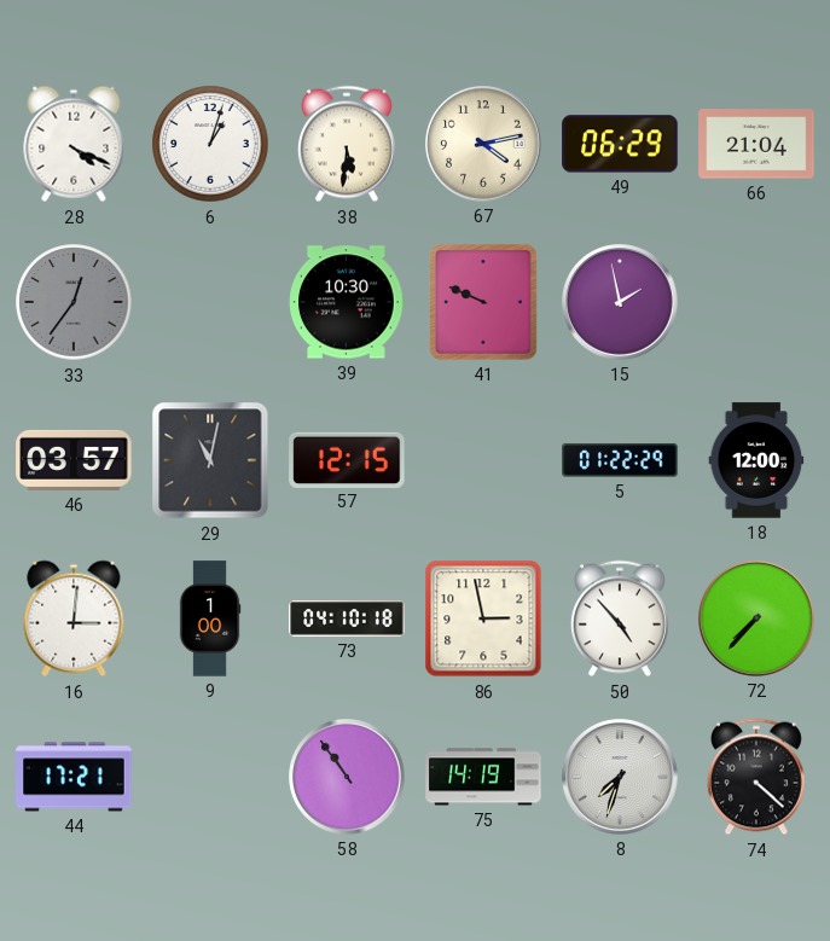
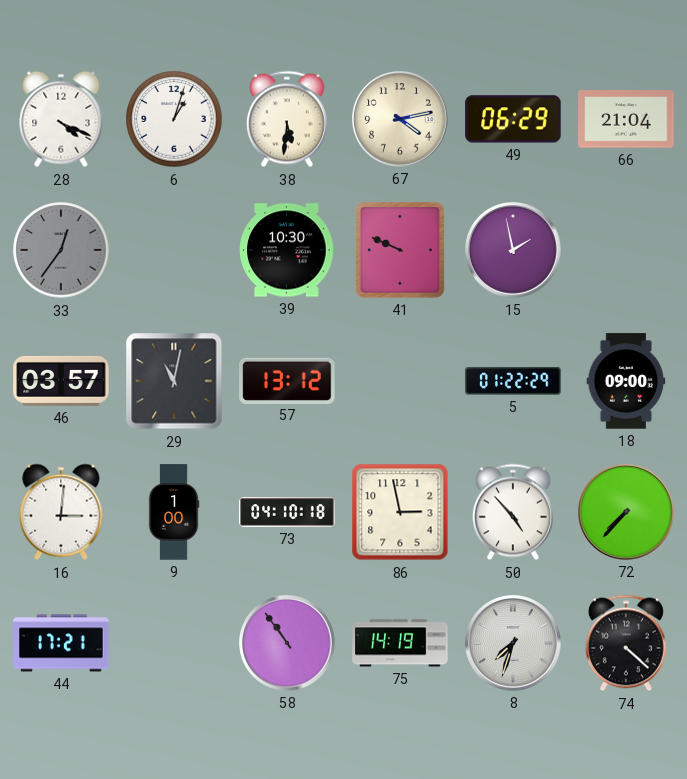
57: 12:15 -> 13:12
18: 12:00 -> 09:00
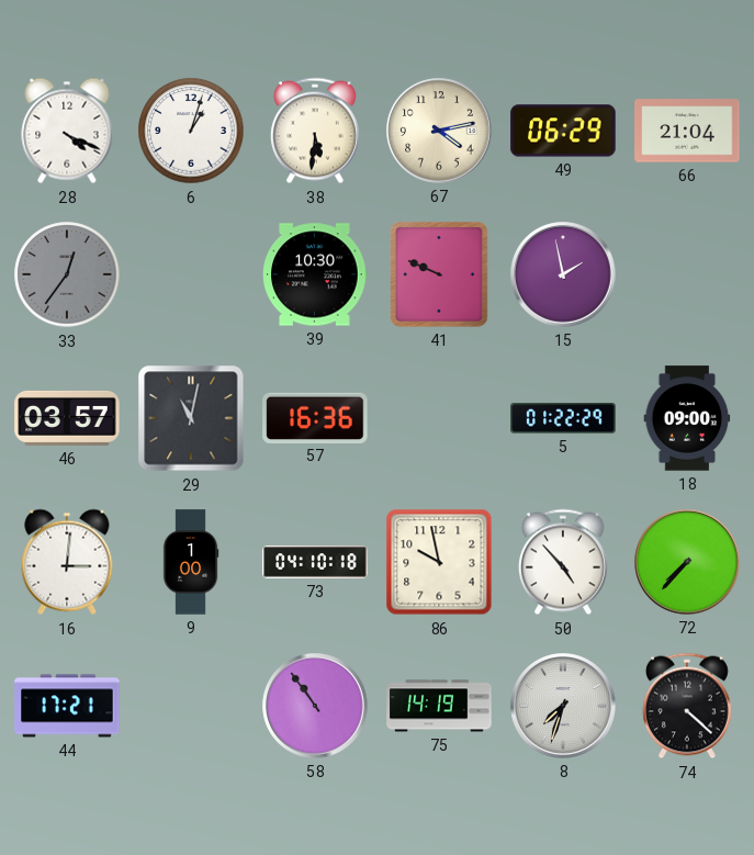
57: 13:12 -> 16:36
86: 2:58 -> 9:58
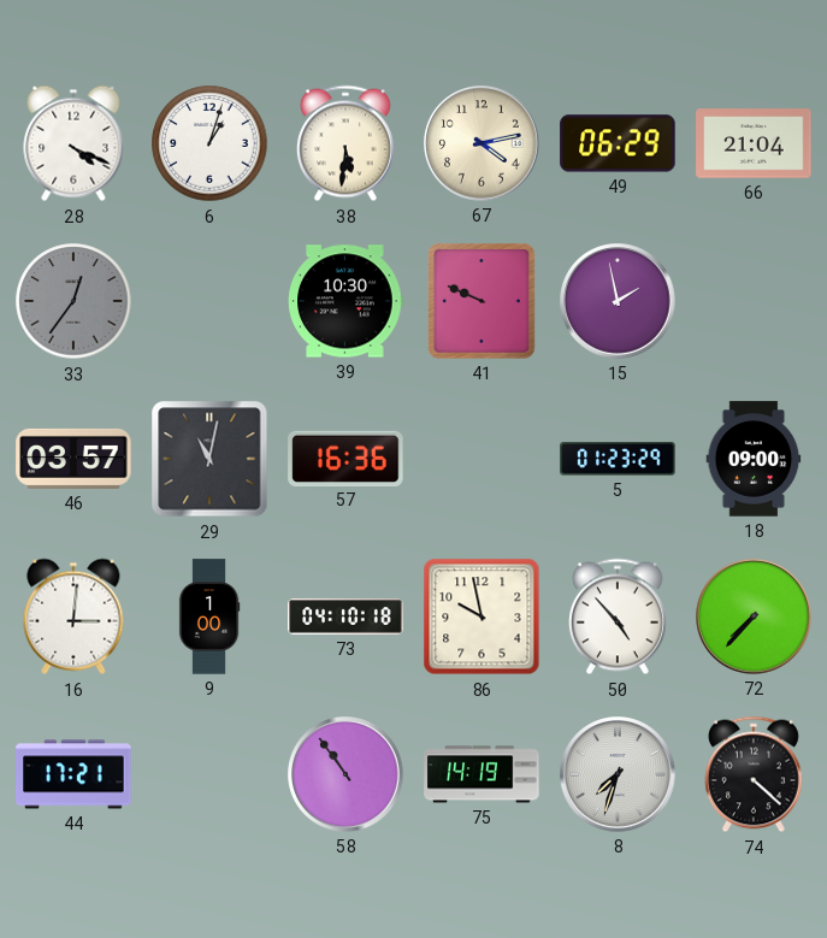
5: 01:22 -> 01:23
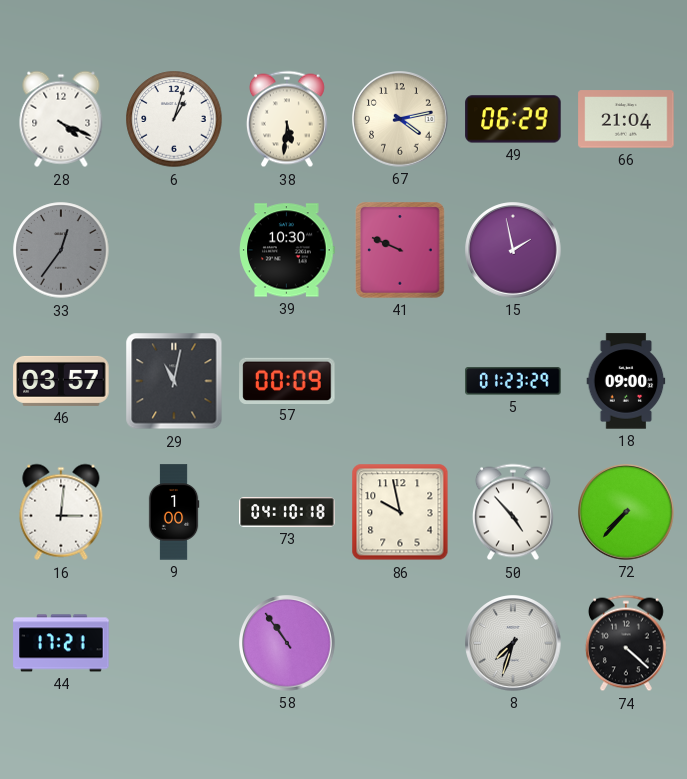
57: 16:36 -> 00:09
75: 14:19 -> none
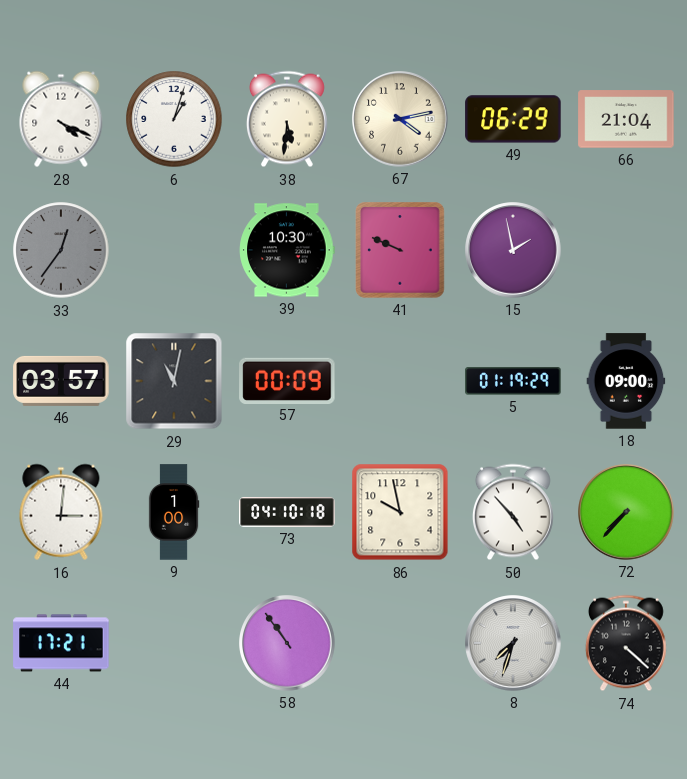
5: 01:23 -> 01:19
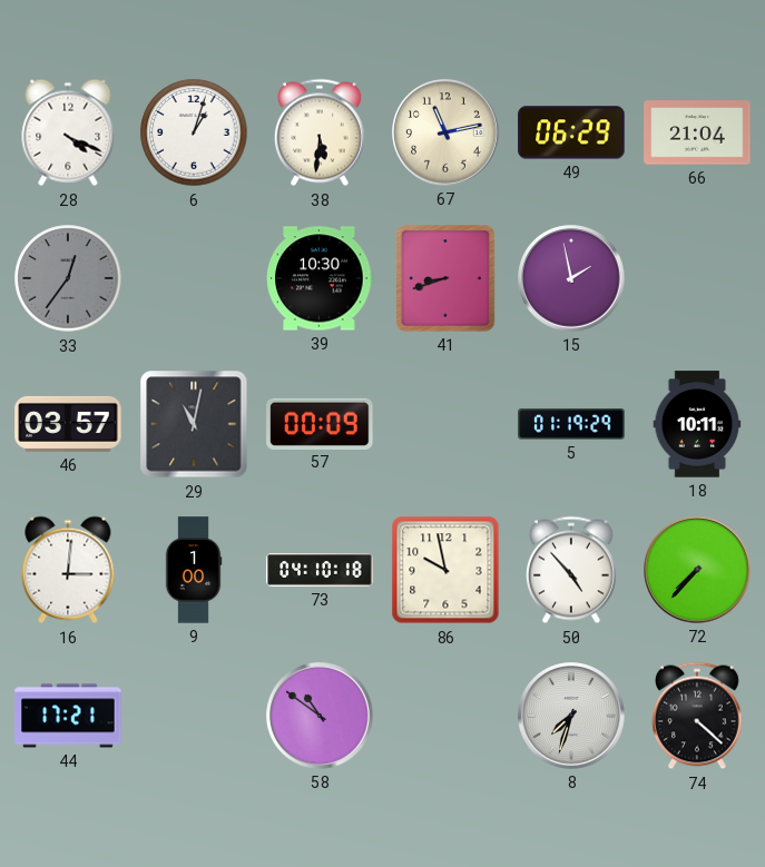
67: 4:13 -> 11:13
41: 9:49 -> 8:42
18: 09:00 -> 10:11
58: 10:54 -> 10:51
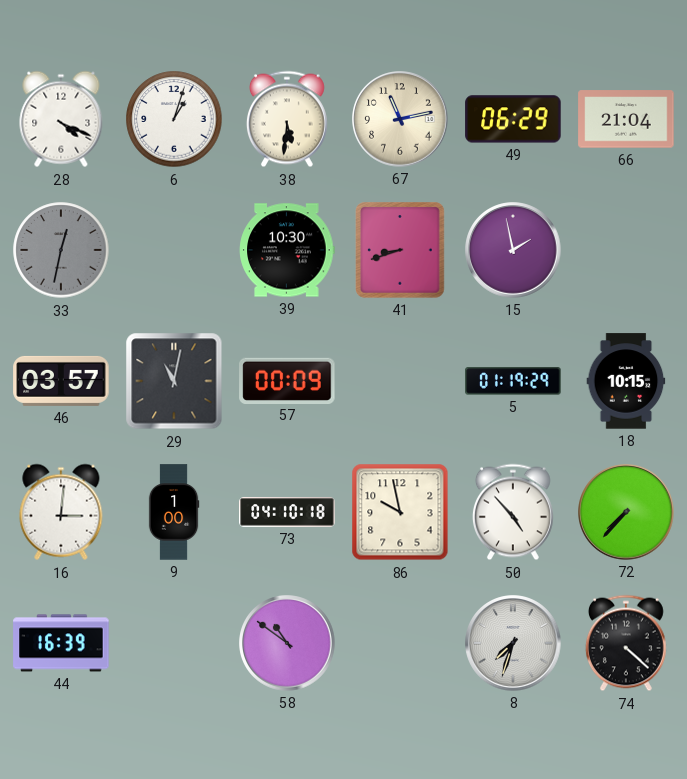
33: 12:36 -> 12:32
18: 10:11 -> 10:15
44: 17:21 -> 16:39
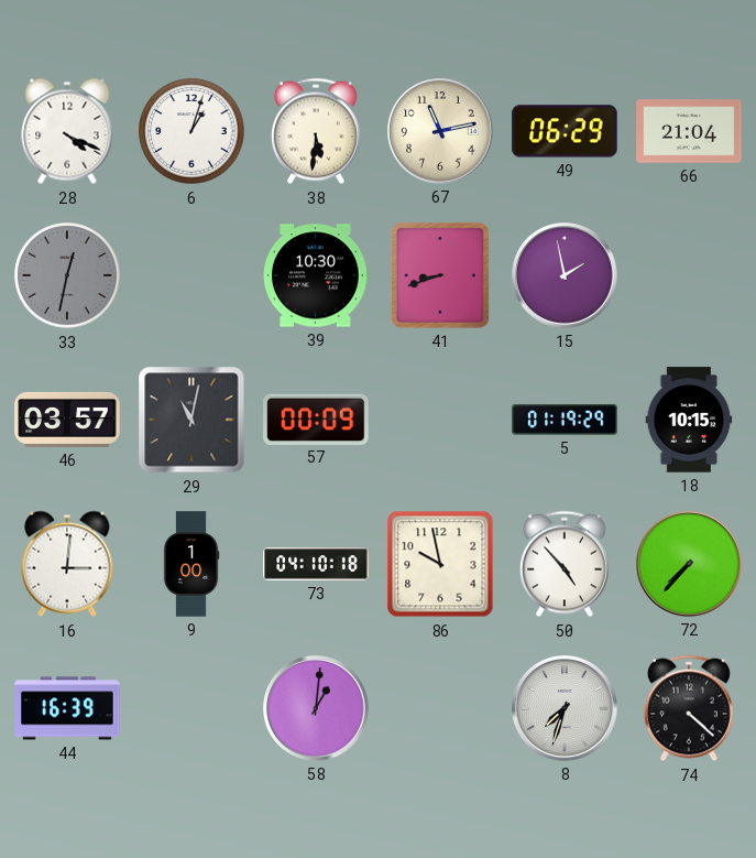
58: 10:51 -> 1:01
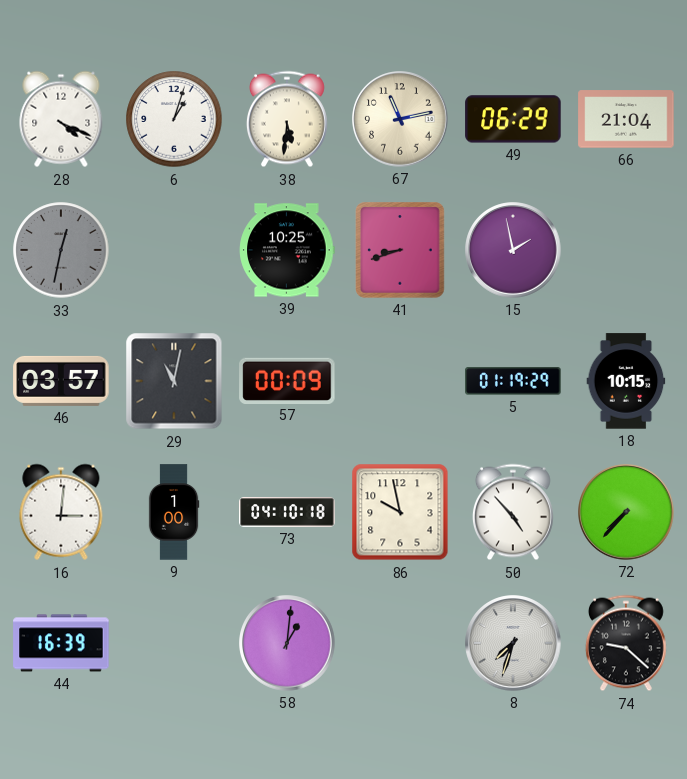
39: 10:30 -> 10:25
74: 4:22 -> 9:22
